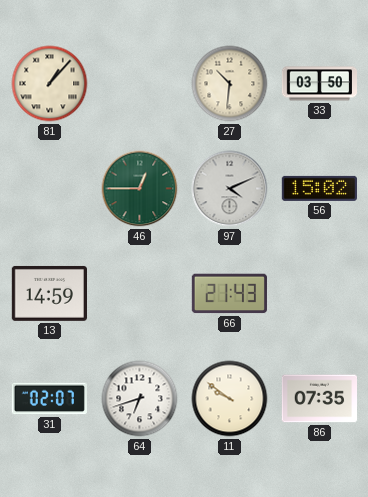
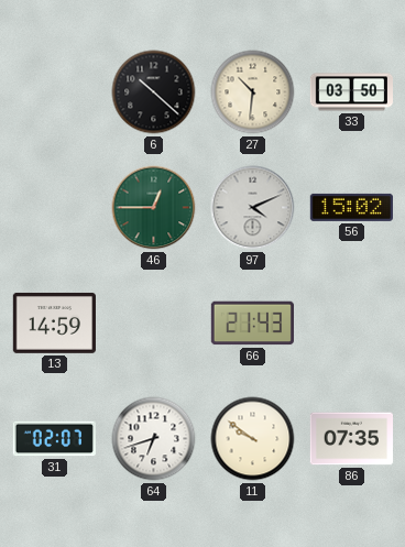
81: 1:07 -> none
6: none -> 10:22
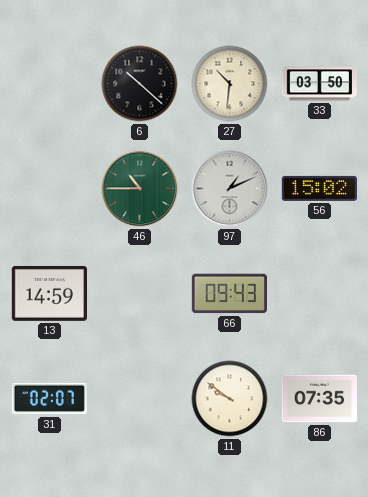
46: 12:45 -> 10:45
97: 4:11 -> 1:11
66: 21:43 -> 09:43
64: 6:42 -> none
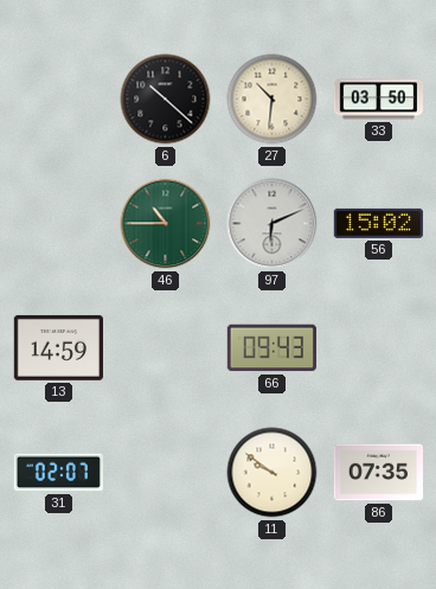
97: 1:11 -> 6:11
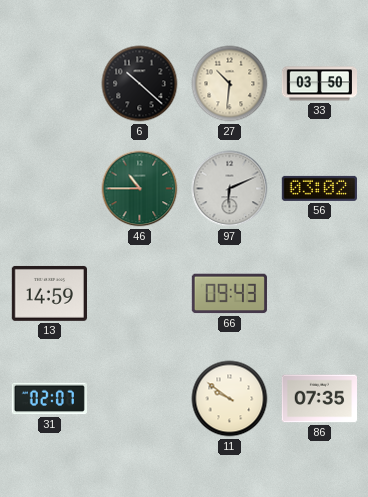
56: 15:02 -> 03:02
